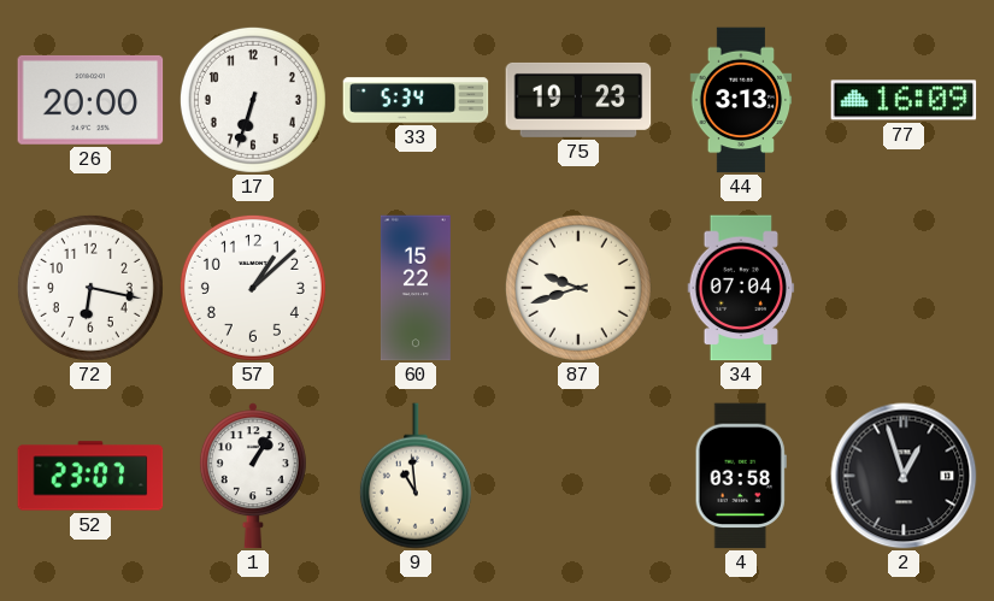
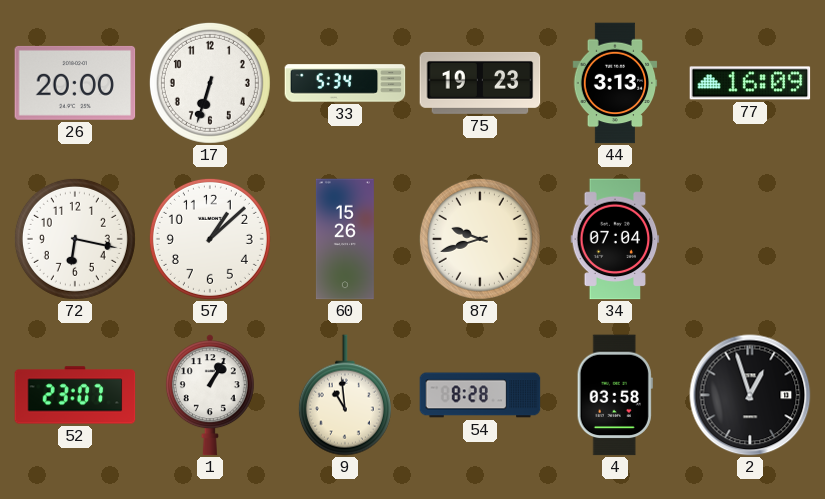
60: 15:22 -> 15:26
54: none -> 8:28
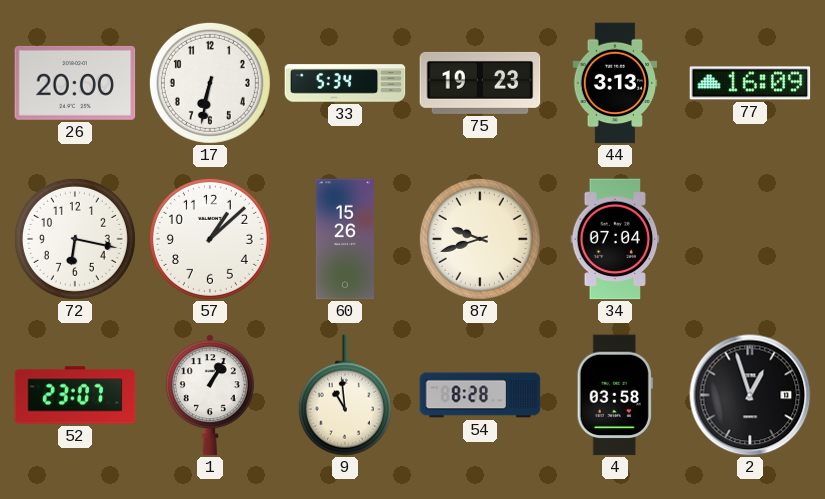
17: 6:33 -> 6:32
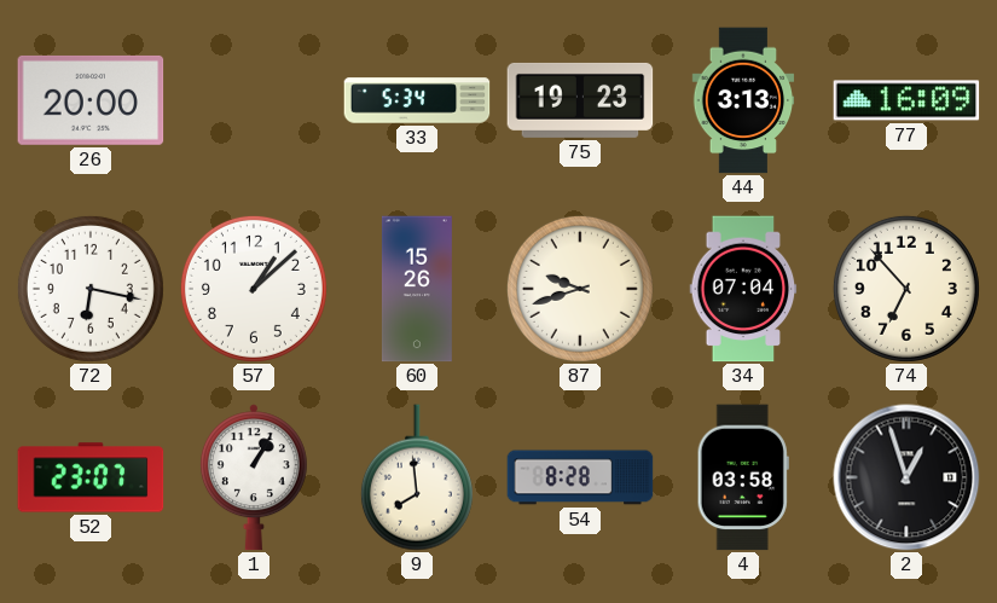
17: 6:32 -> none
74: none -> 6:53
9: 10:59 -> 7:59
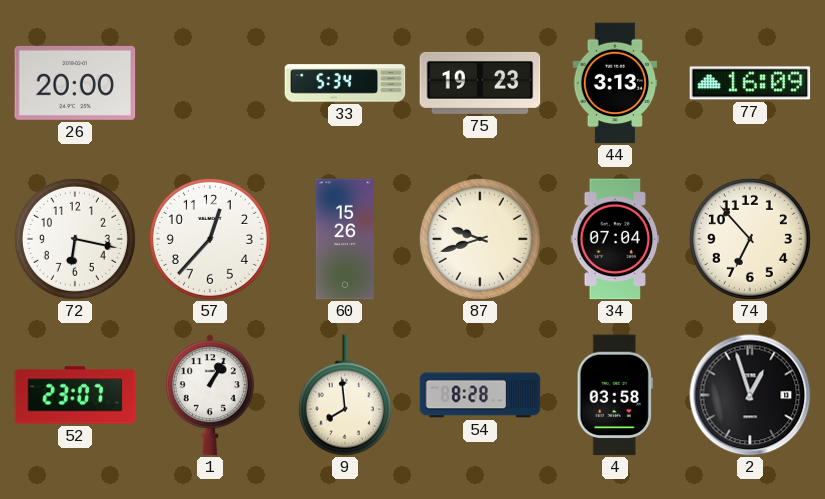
57: 1:08 -> 12:37
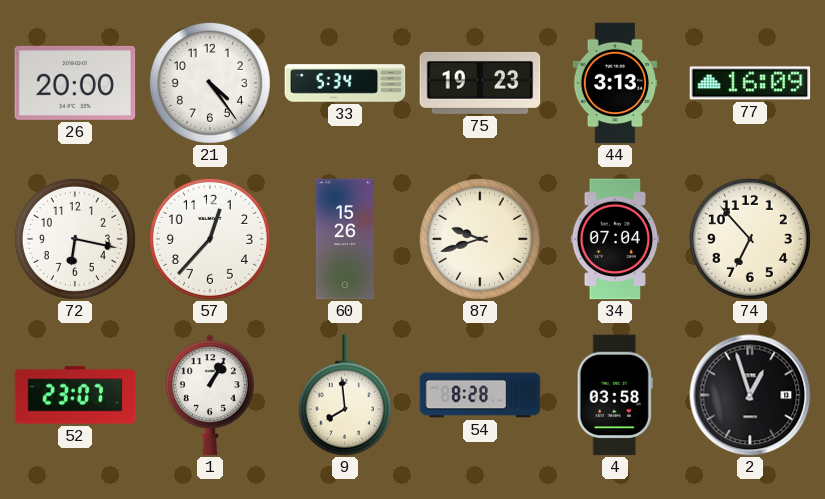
21: none -> 4:24
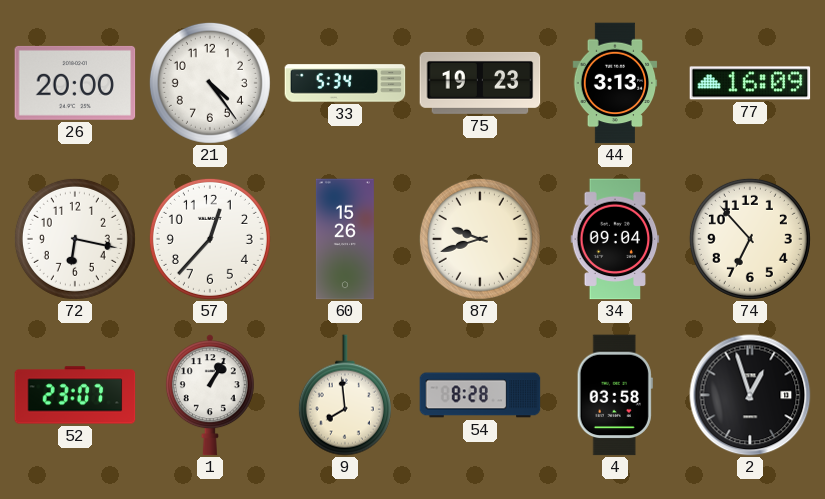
34: 07:04 -> 09:04
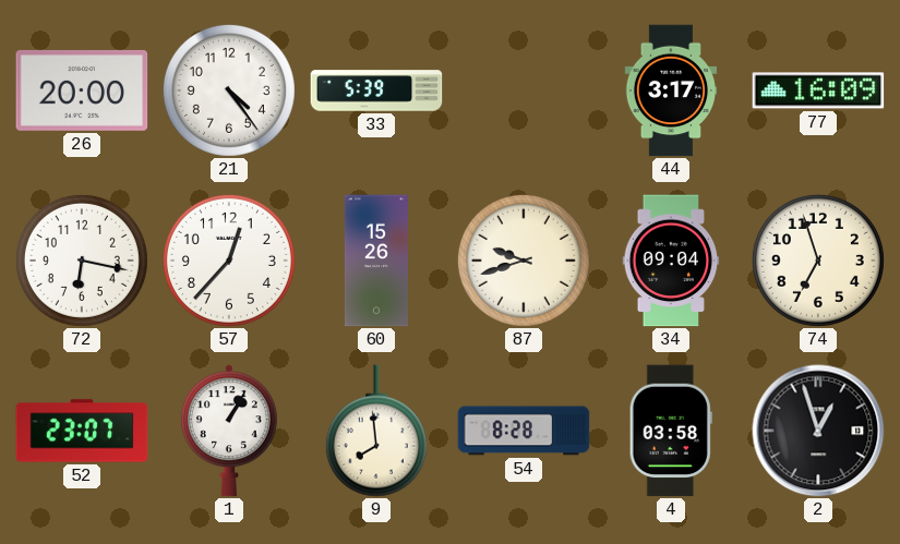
33: 5:34 -> 5:39
75: 19:23 -> none
44: 3:13 -> 3:17
74: 6:53 -> 6:57
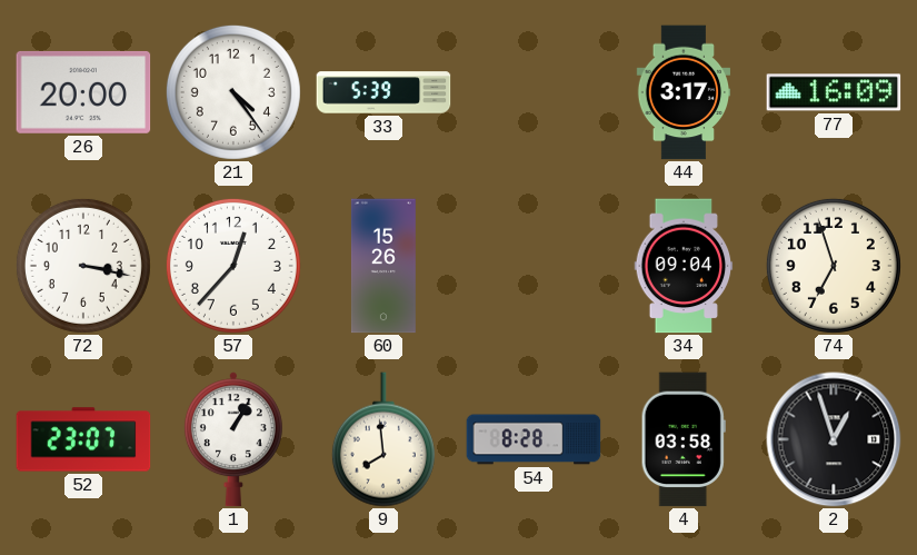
72: 6:17 -> 3:17
87: 9:42 -> none
